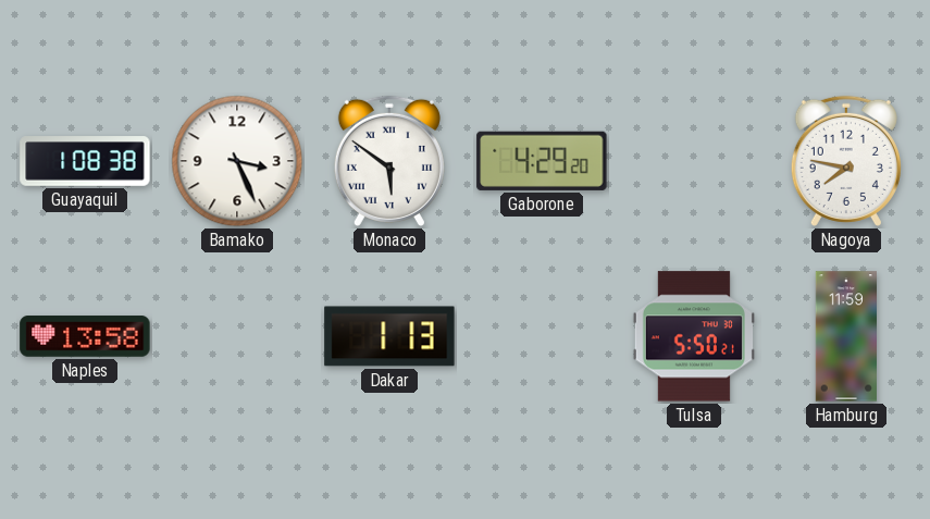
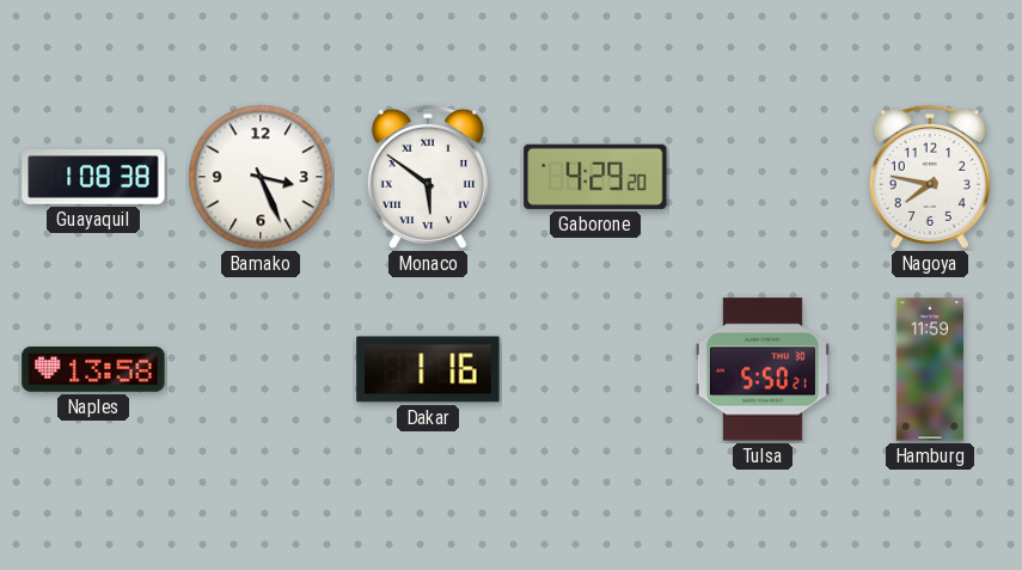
Dakar: 1:13 -> 1:16
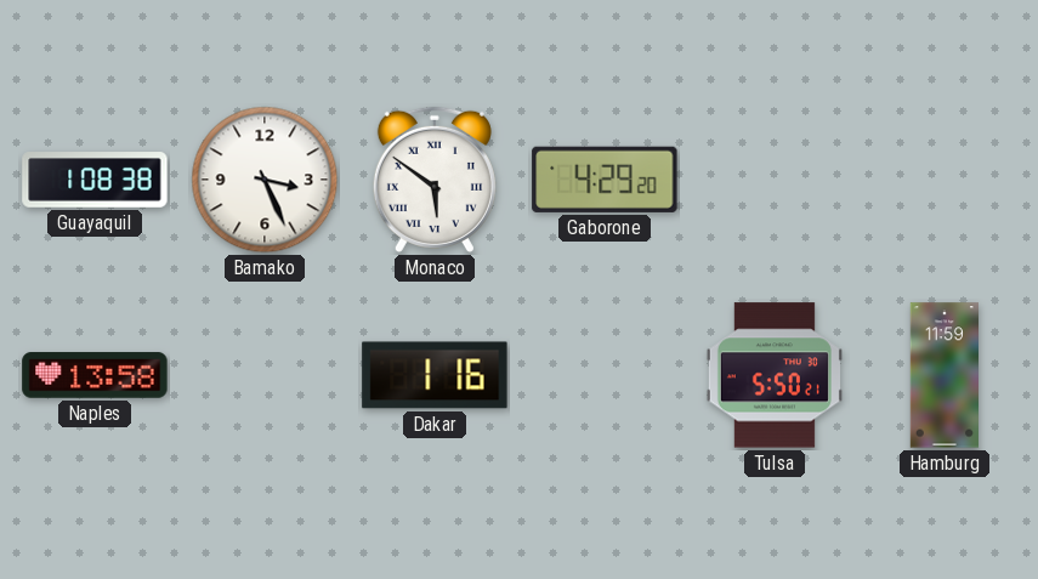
Nagoya: 7:47 -> none
